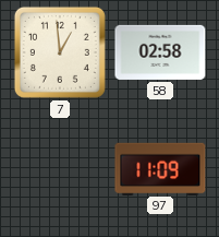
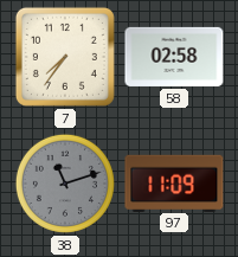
7: 12:59 -> 7:36
38: none -> 11:12
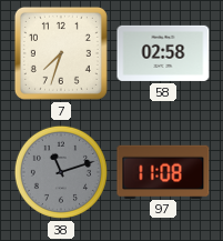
7: 7:36 -> 7:33
97: 11:09 -> 11:08
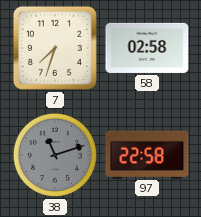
97: 11:08 -> 22:58
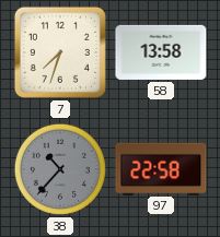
58: 02:58 -> 13:58
38: 11:12 -> 10:37
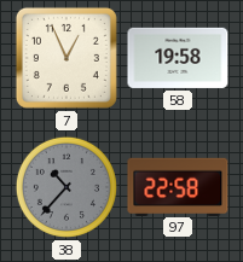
7: 7:33 -> 12:56
58: 13:58 -> 19:58
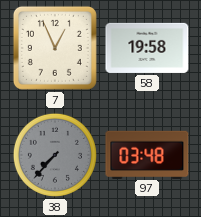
38: 10:37 -> 7:37
97: 22:58 -> 03:48
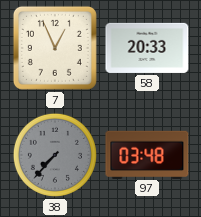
58: 19:58 -> 20:33
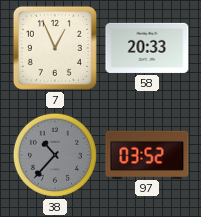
38: 7:37 -> 10:37
97: 03:48 -> 03:52
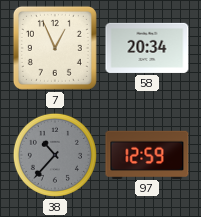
58: 20:33 -> 20:34
97: 03:52 -> 12:59
